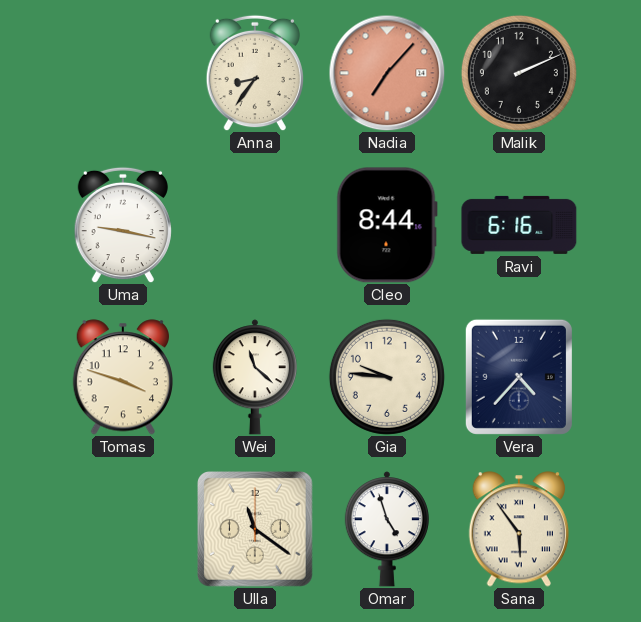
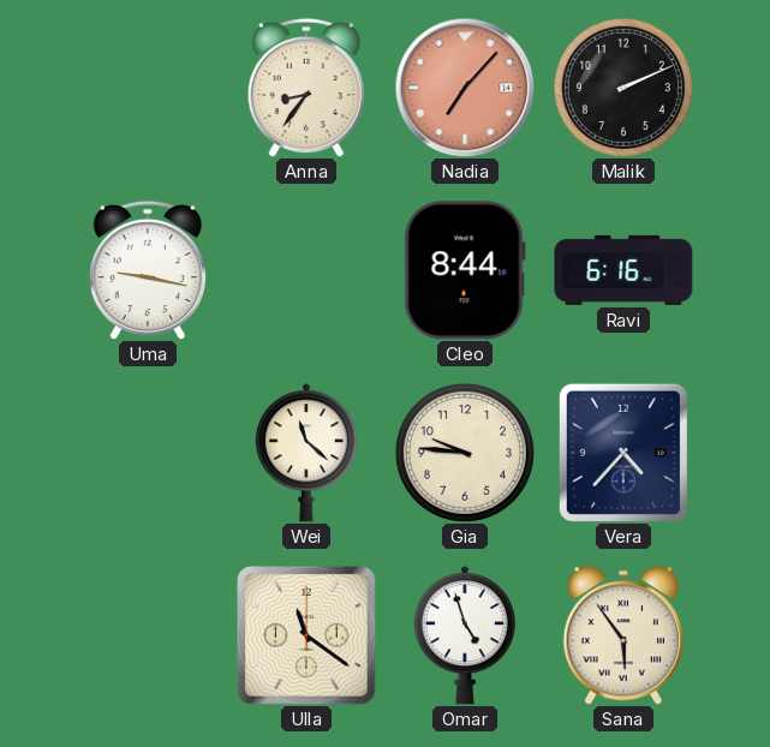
Tomas: 3:48 -> none
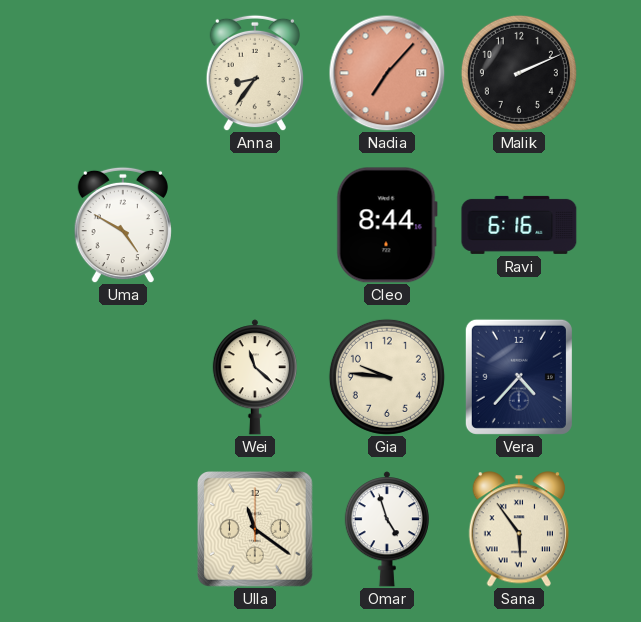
Uma: 9:17 -> 4:50
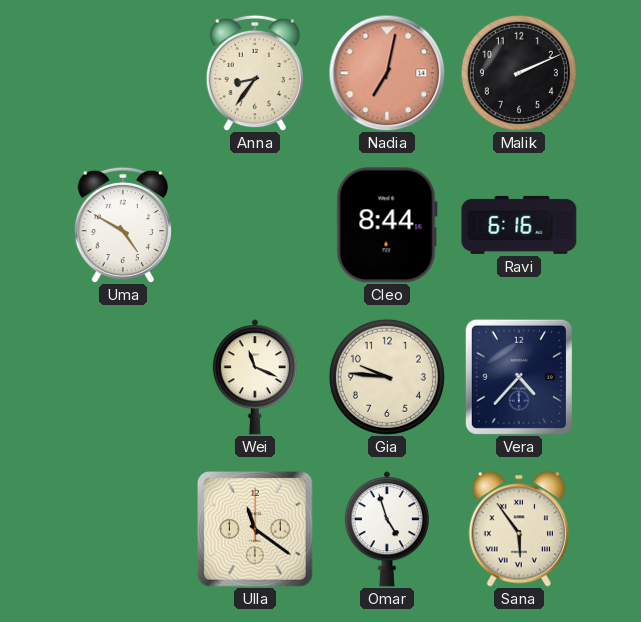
Nadia: 7:07 -> 7:02
Wei: 11:22 -> 11:19
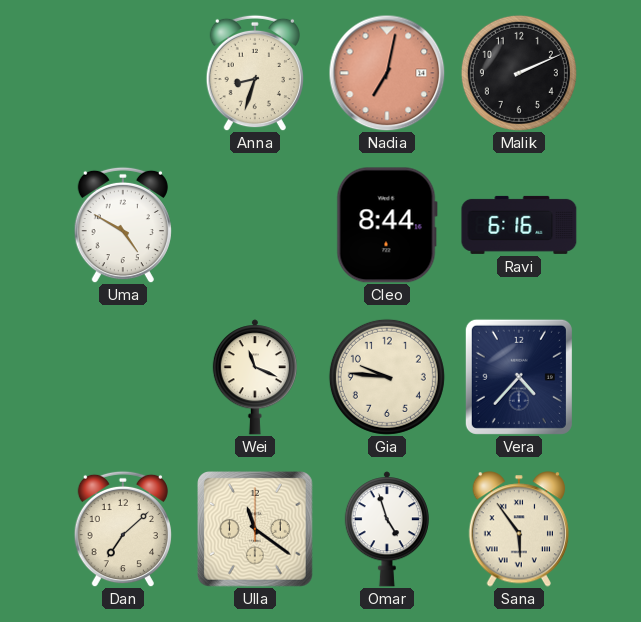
Anna: 8:36 -> 8:33
Dan: none -> 7:08
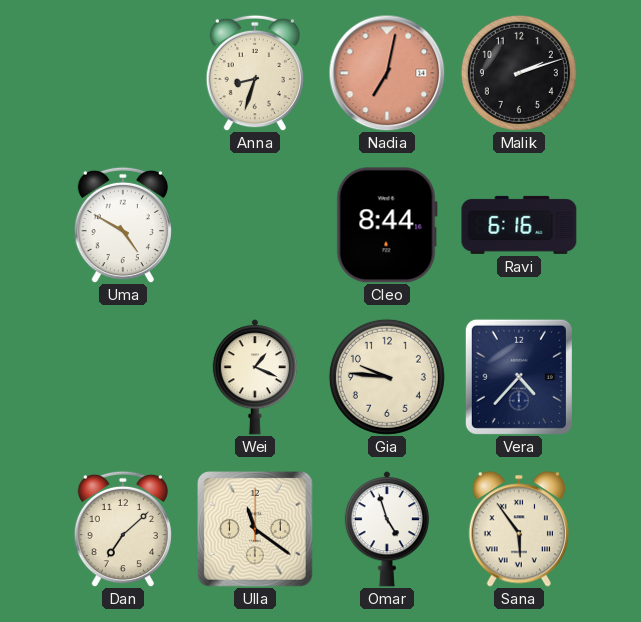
Malik: 2:11 -> 2:12
Wei: 11:19 -> 1:19
